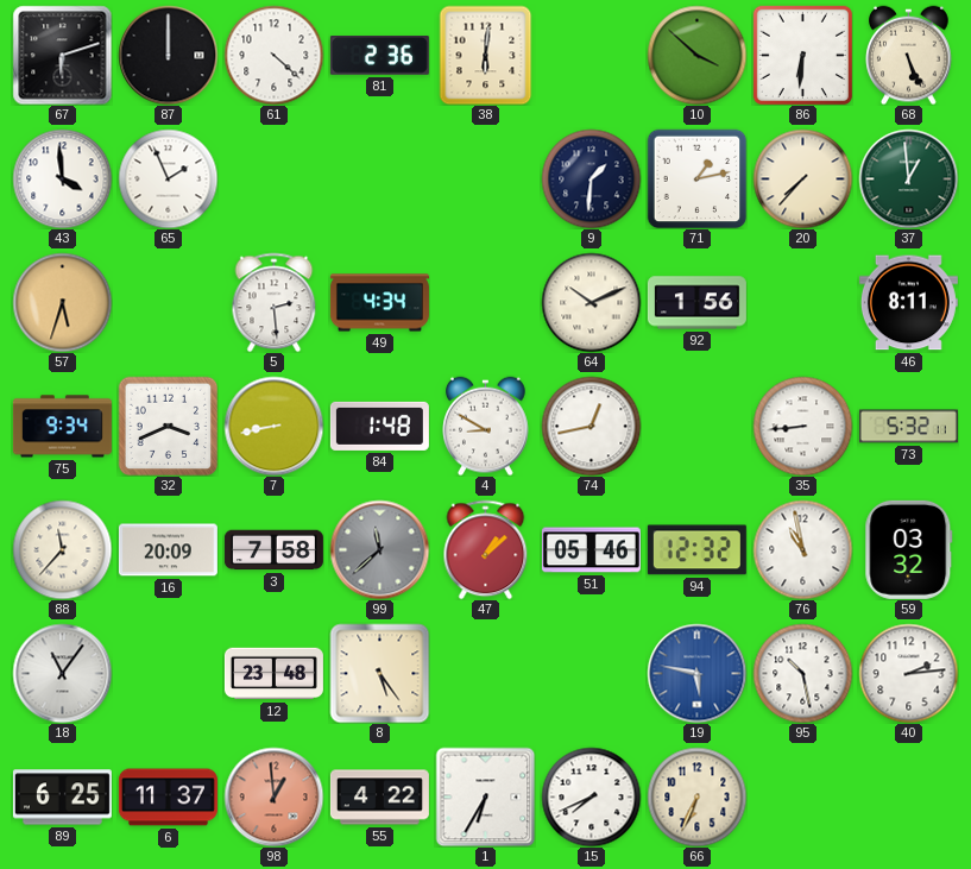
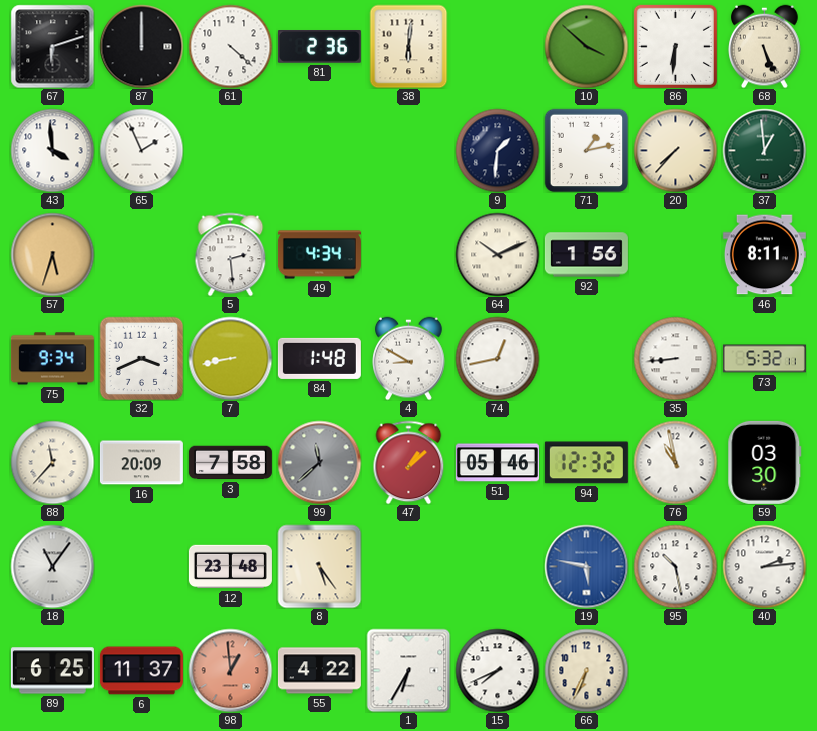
59: 03:32 -> 03:30
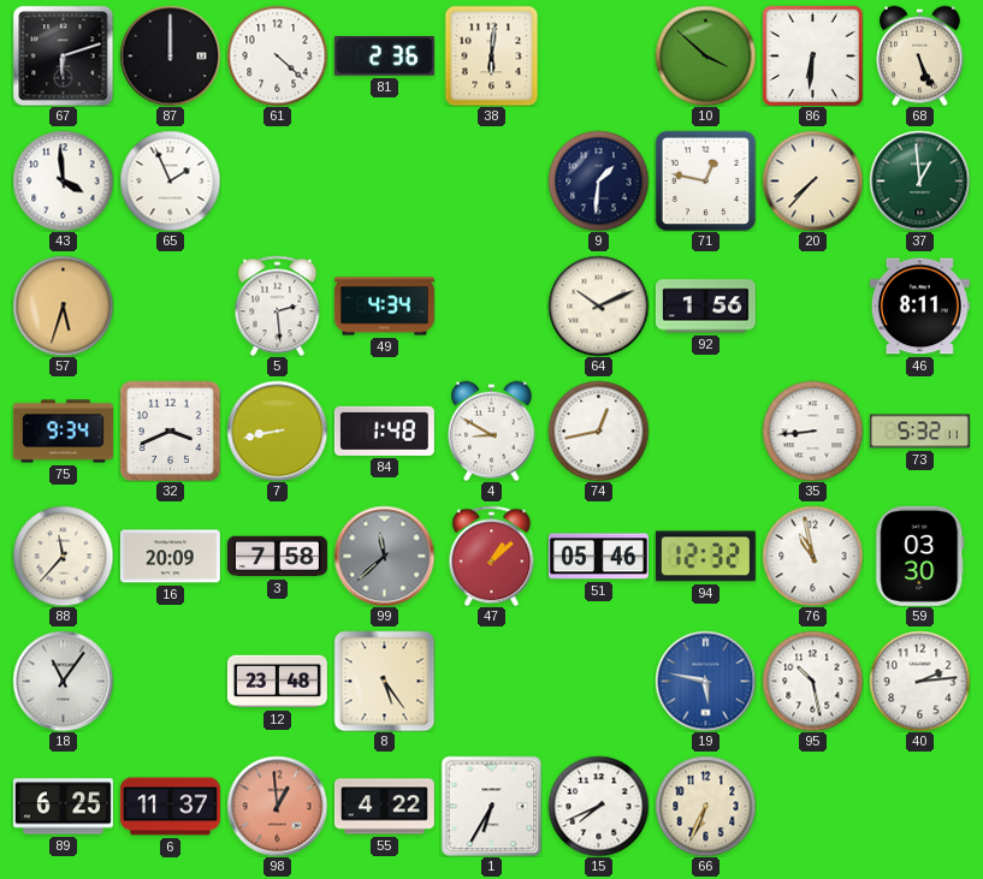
71: 1:13 -> 12:47
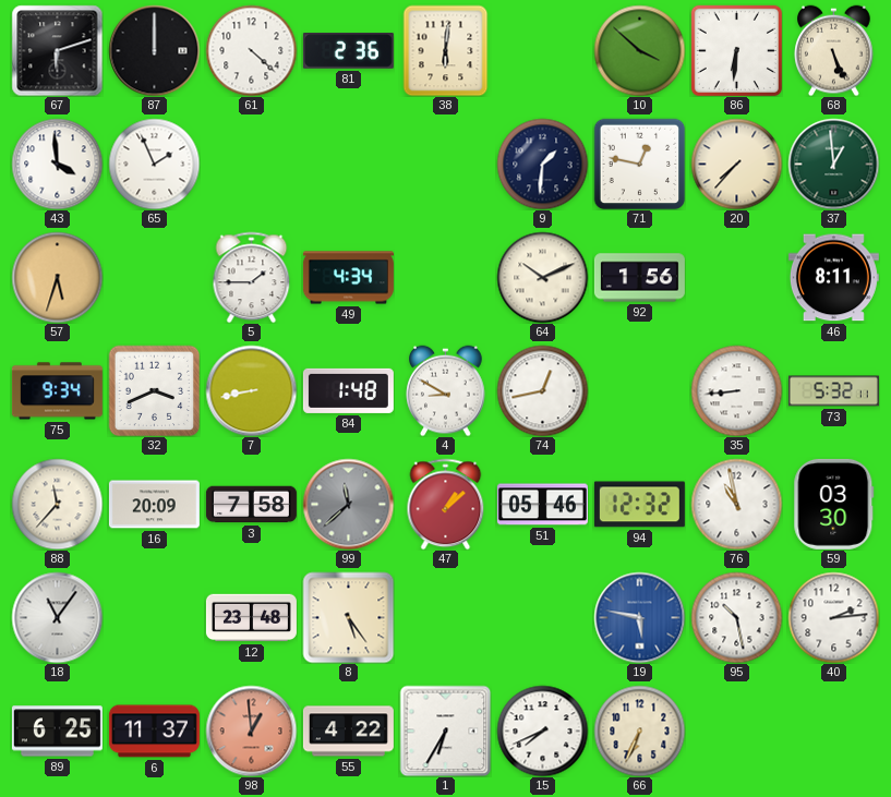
5: 2:29 -> 1:45
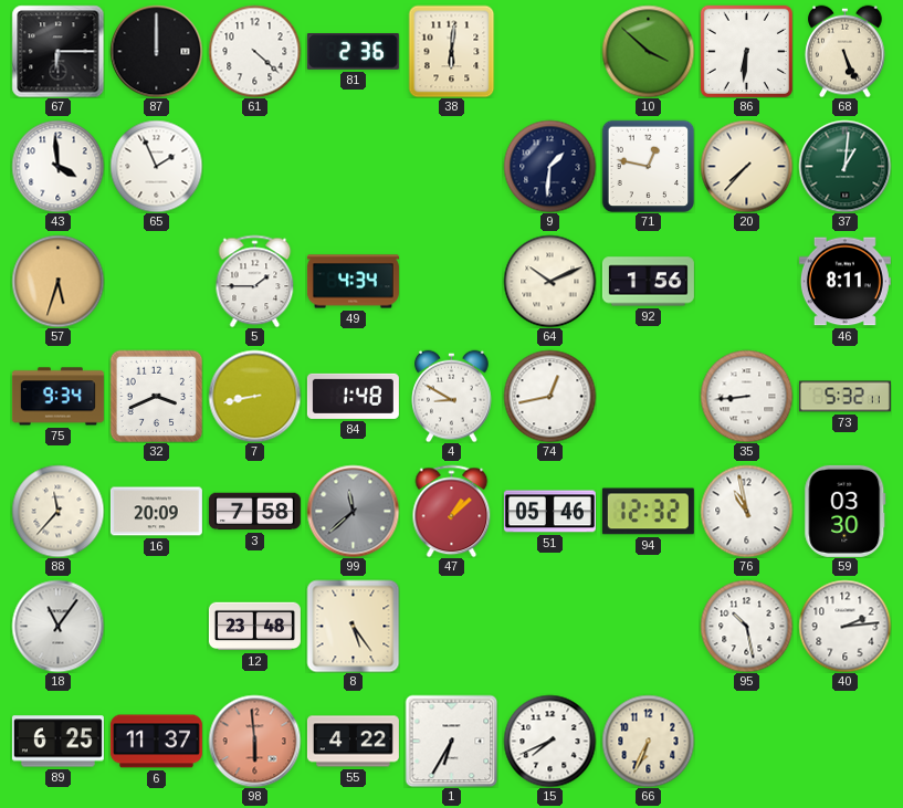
67: 6:12 -> 6:15
37: 12:59 -> 1:01
19: 5:47 -> none
98: 12:59 -> 5:59
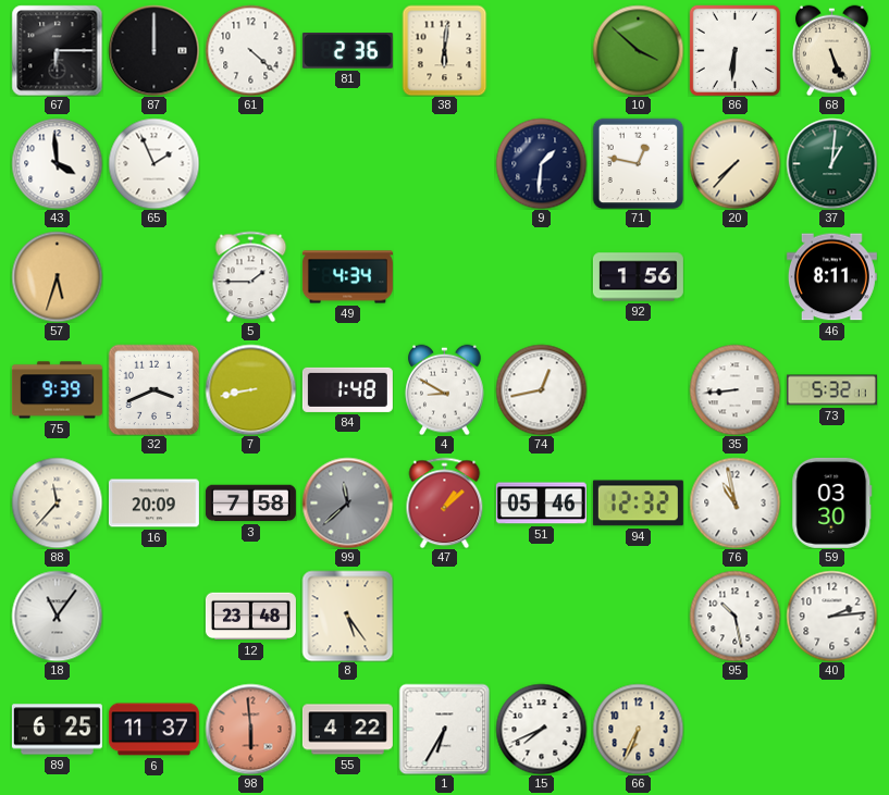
64: 10:11 -> none
75: 9:34 -> 9:39
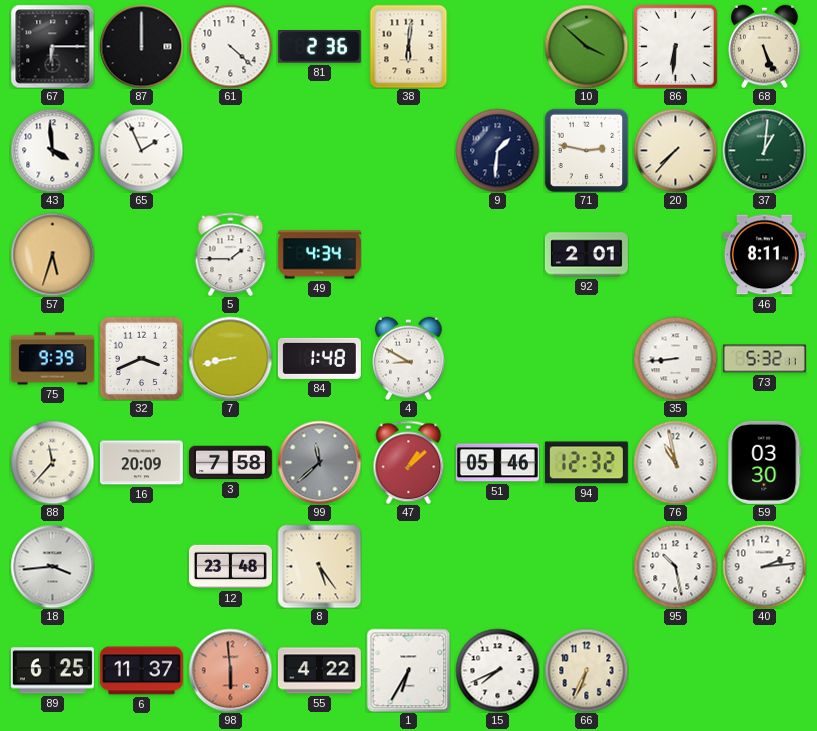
71: 12:47 -> 2:47
92: 1:56 -> 2:01
74: 12:43 -> none
18: 11:06 -> 3:44
